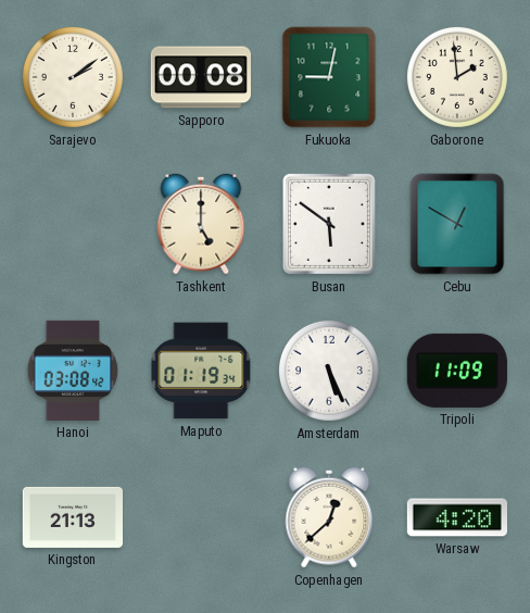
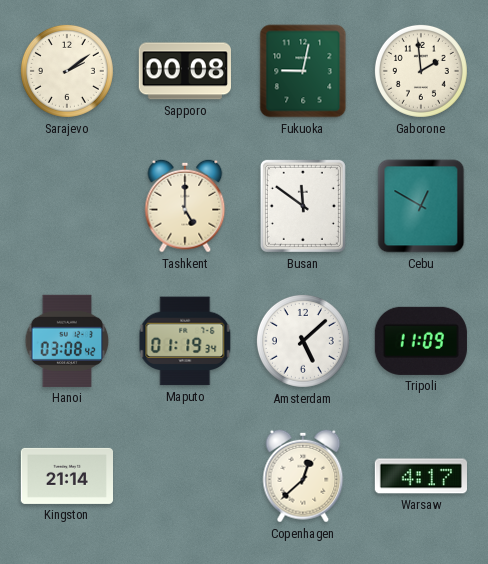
Busan: 5:51 -> 11:51
Amsterdam: 5:26 -> 5:08
Kingston: 21:13 -> 21:14
Warsaw: 4:20 -> 4:17
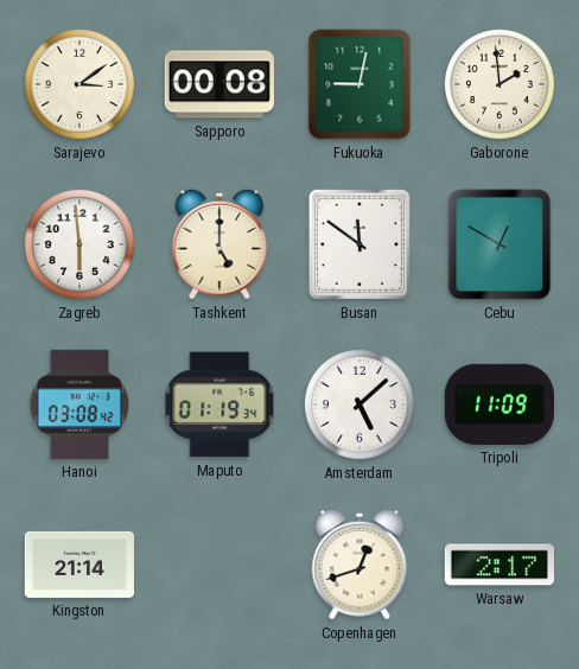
Sarajevo: 2:09 -> 3:09
Zagreb: none -> 5:59
Copenhagen: 12:38 -> 12:42
Warsaw: 4:17 -> 2:17
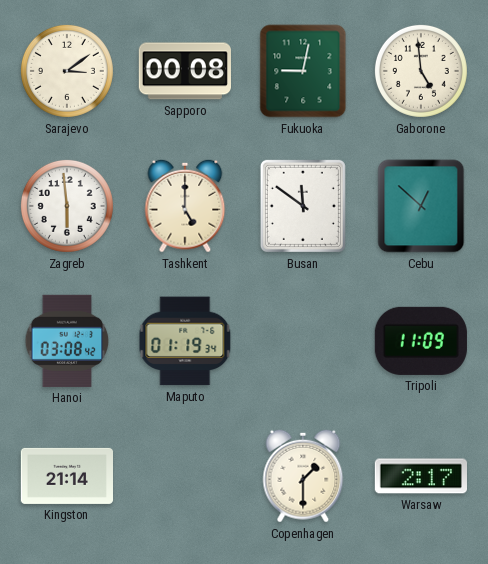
Gaborone: 1:59 -> 4:59
Cebu: 12:50 -> 12:52
Amsterdam: 5:08 -> none
Copenhagen: 12:42 -> 1:30
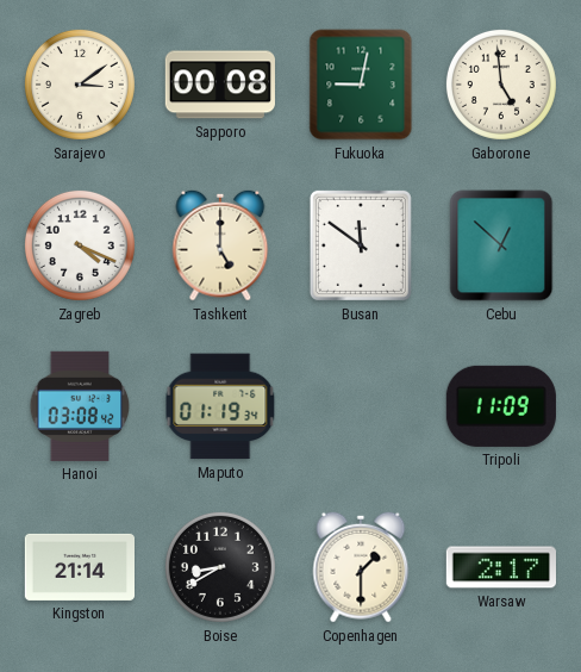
Zagreb: 5:59 -> 4:19
Boise: none -> 8:40
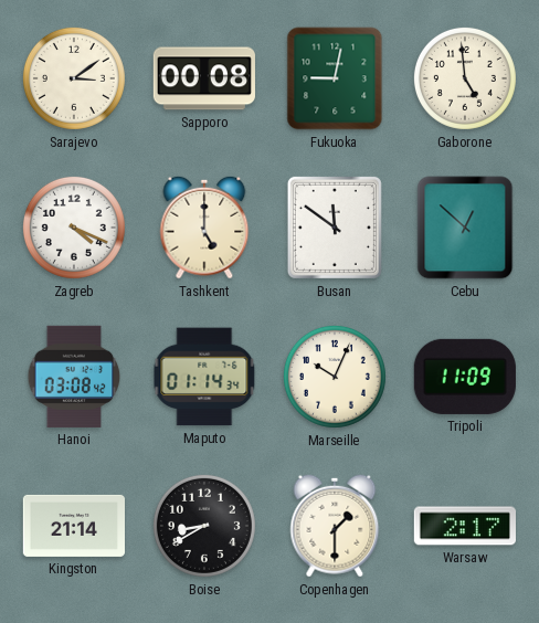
Maputo: 01:19 -> 01:14
Marseille: none -> 10:04
